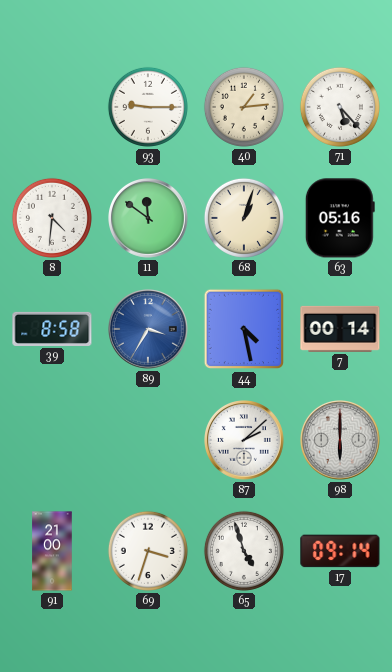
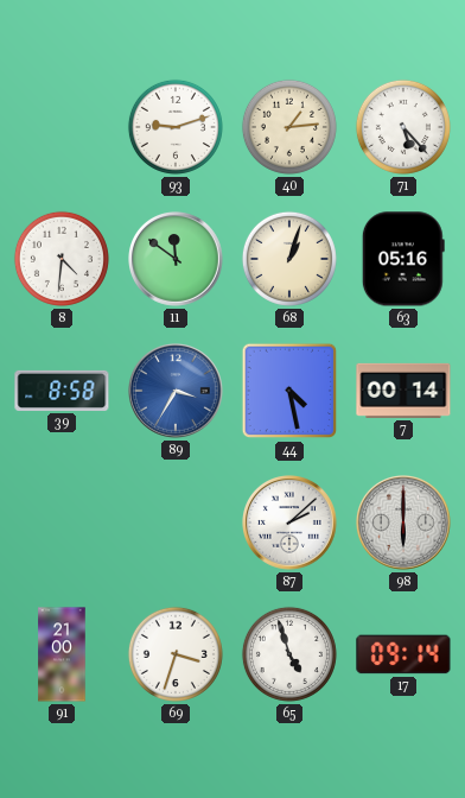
93: 9:15 -> 9:12
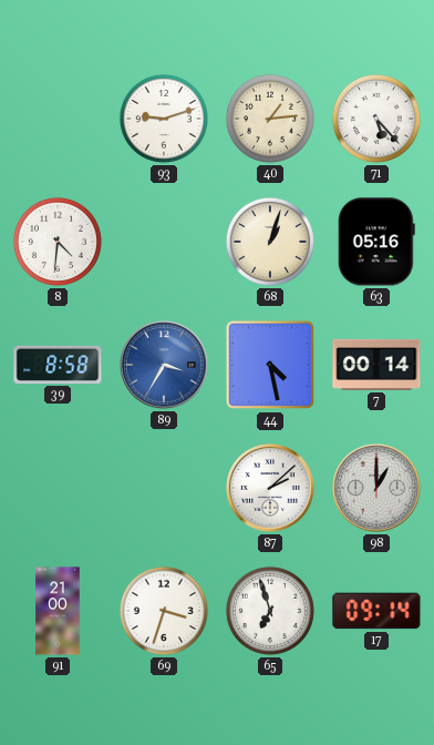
11: 11:51 -> none
98: 6:00 -> 1:00
65: 4:57 -> 6:57
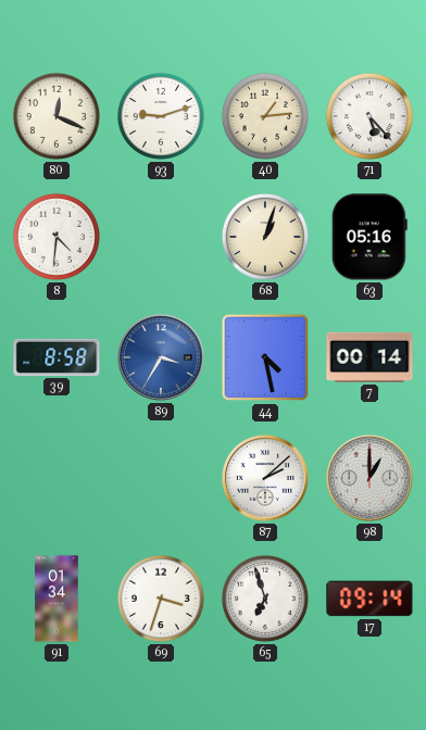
80: none -> 12:19
91: 21:00 -> 01:34
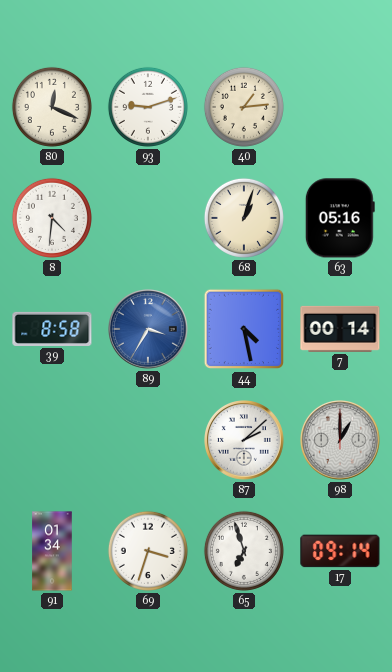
71: 5:23 -> none
